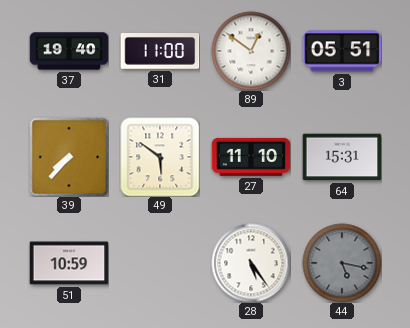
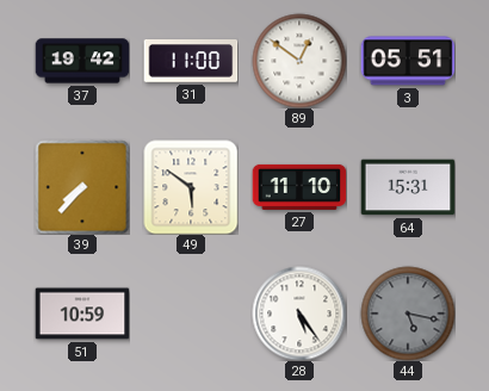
37: 19:40 -> 19:42
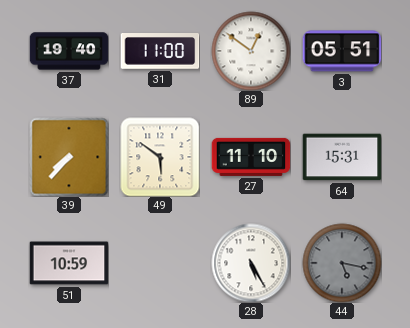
37: 19:42 -> 19:40
28: 5:24 -> 5:25
